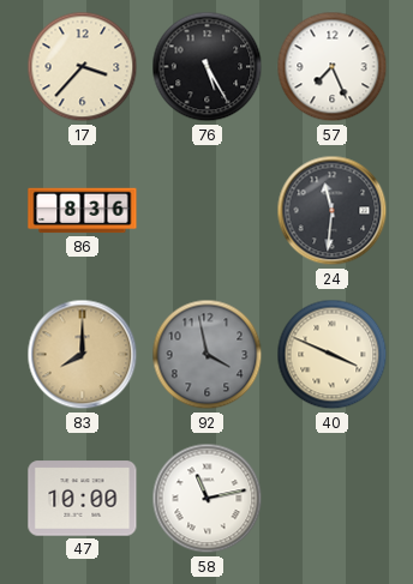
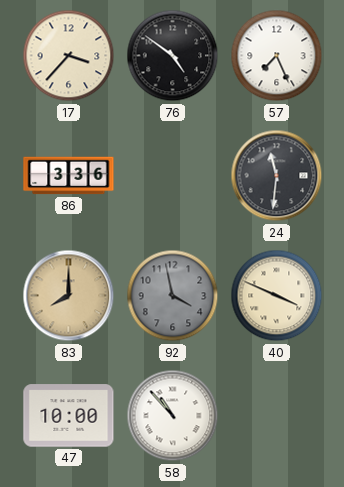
76: 5:25 -> 4:51
86: 8:36 -> 3:36
58: 11:13 -> 10:53
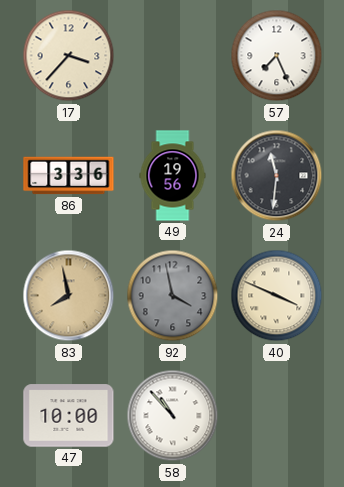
76: 4:51 -> none
49: none -> 19:56
83: 8:00 -> 7:58
